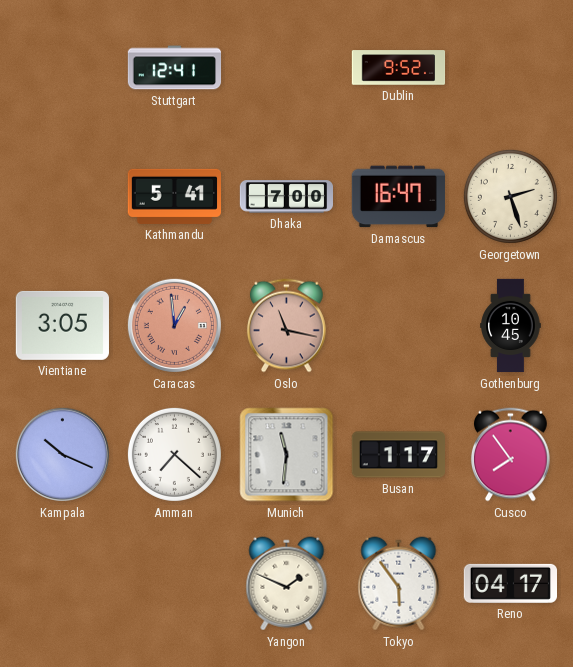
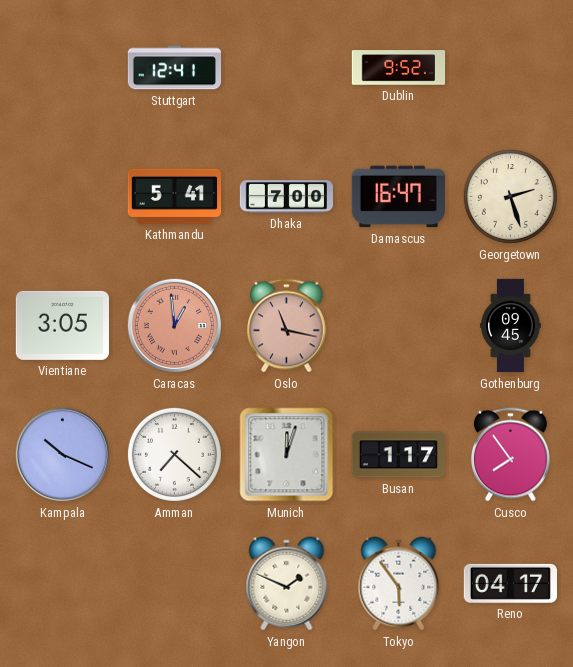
Gothenburg: 10:45 -> 09:45
Munich: 11:31 -> 12:03
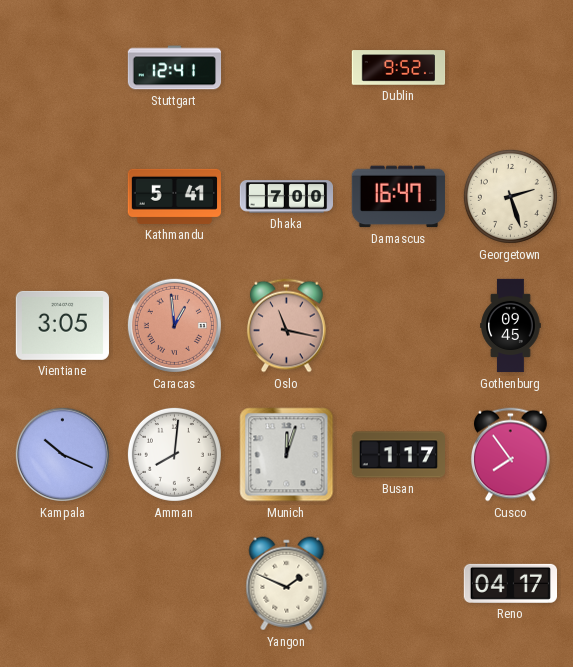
Amman: 7:22 -> 8:01
Tokyo: 5:54 -> none
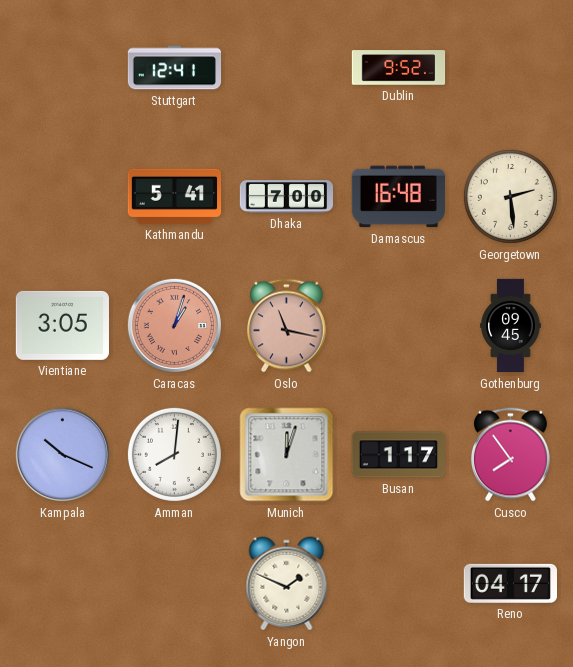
Damascus: 16:47 -> 16:48
Georgetown: 2:27 -> 2:29
Caracas: 12:59 -> 1:03
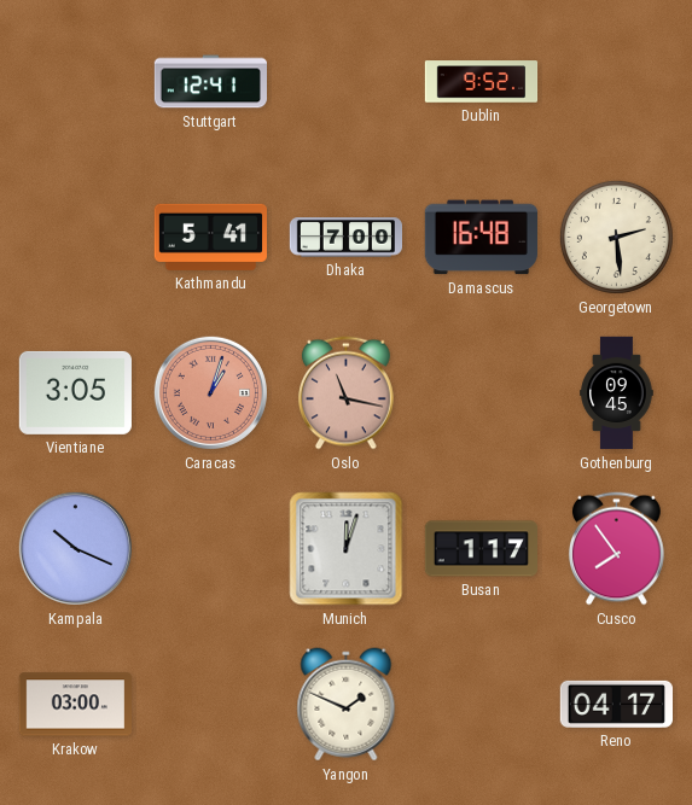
Amman: 8:01 -> none
Krakow: none -> 03:00
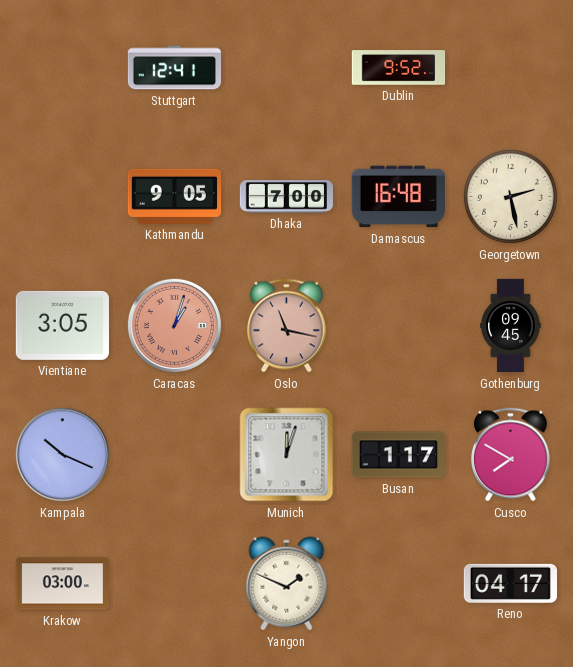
Kathmandu: 5:41 -> 9:05
Georgetown: 2:29 -> 2:28
Cusco: 7:54 -> 7:50
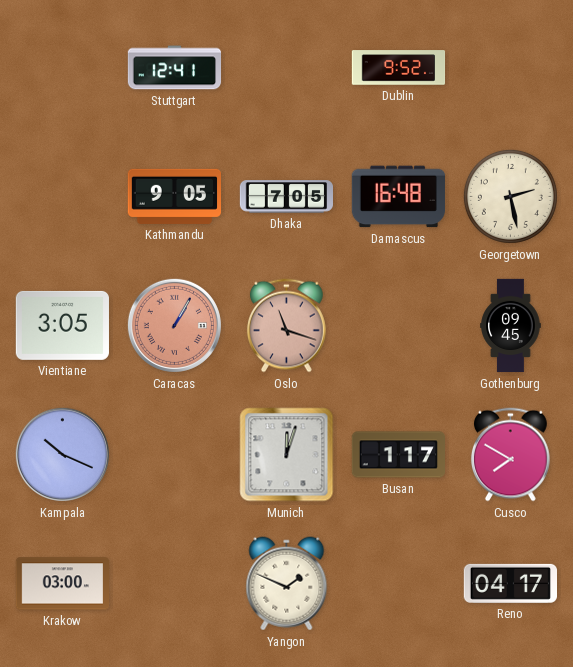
Dhaka: 7:00 -> 7:05
Caracas: 1:03 -> 1:05
Oslo: 11:17 -> 11:18
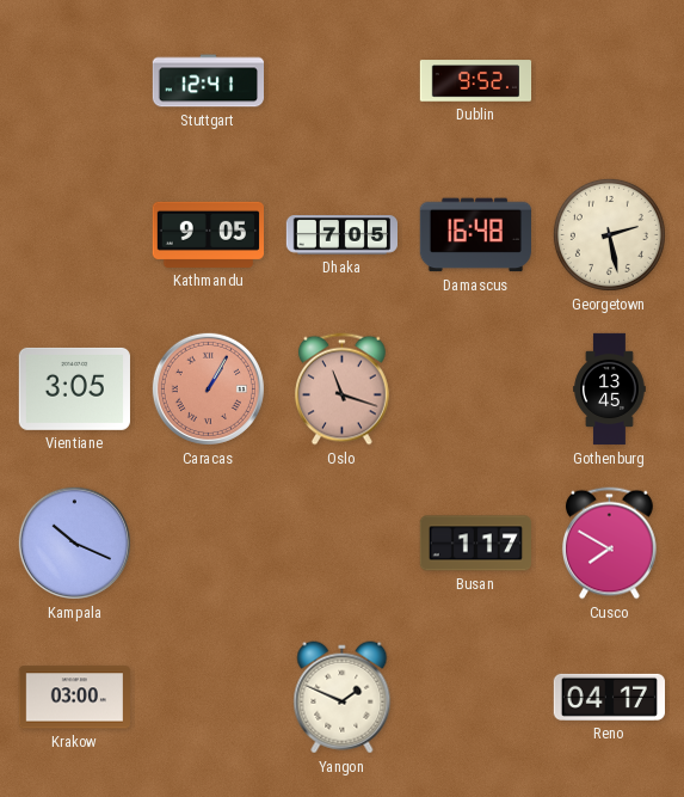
Gothenburg: 09:45 -> 13:45
Munich: 12:03 -> none
